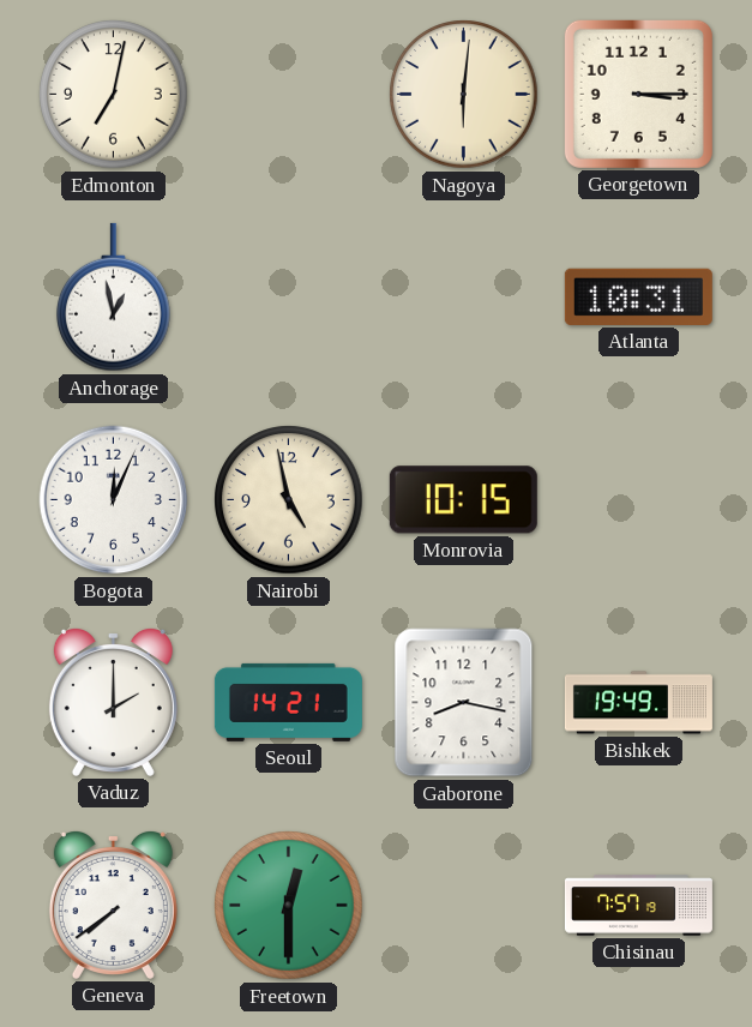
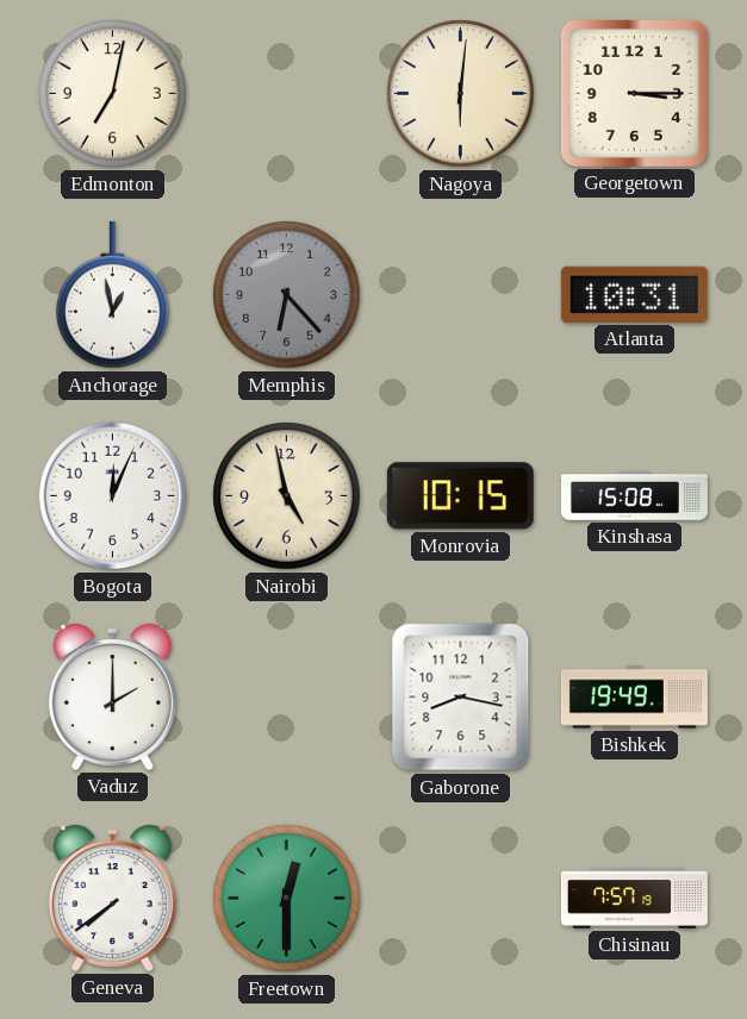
Memphis: none -> 6:23
Kinshasa: none -> 15:08
Seoul: 14:21 -> none
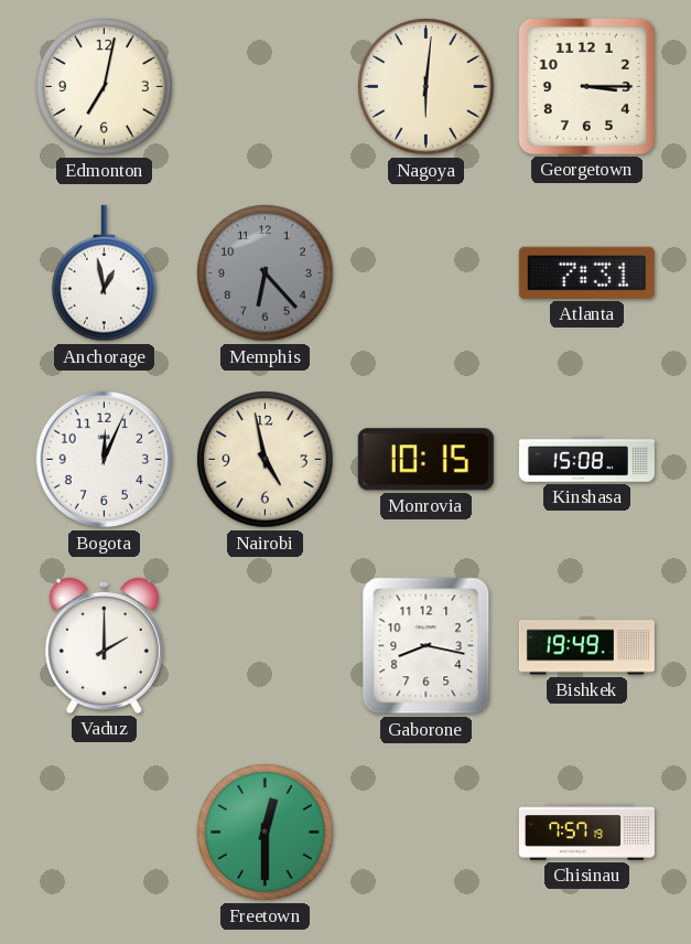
Atlanta: 10:31 -> 7:31
Geneva: 7:39 -> none
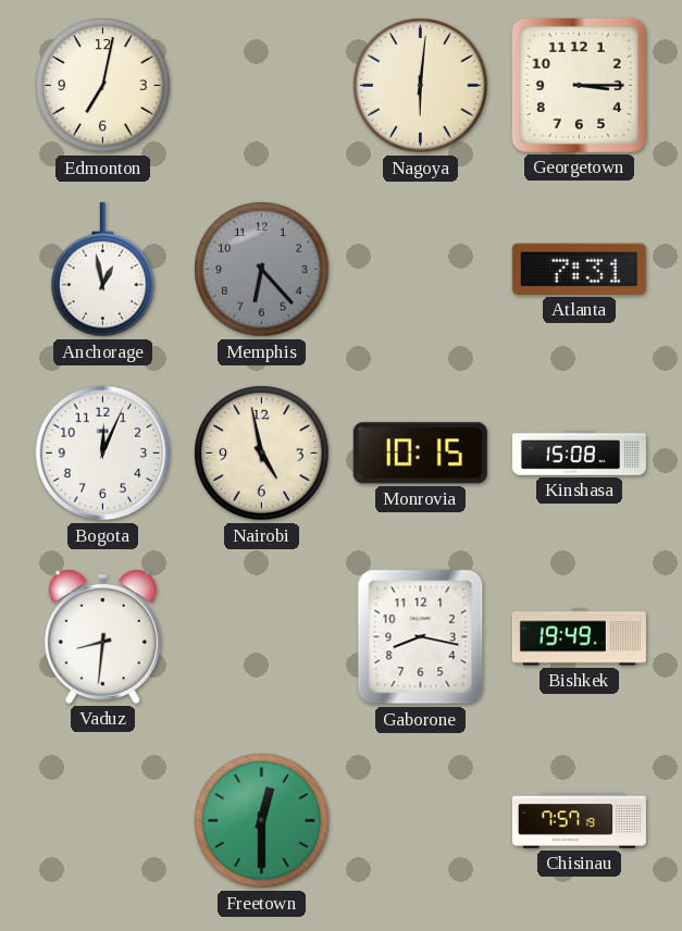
Vaduz: 2:00 -> 8:31
